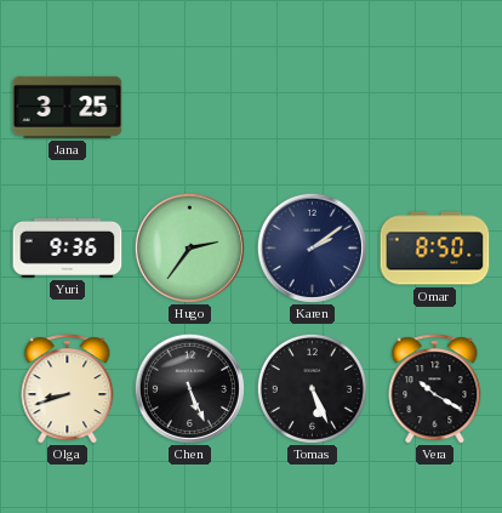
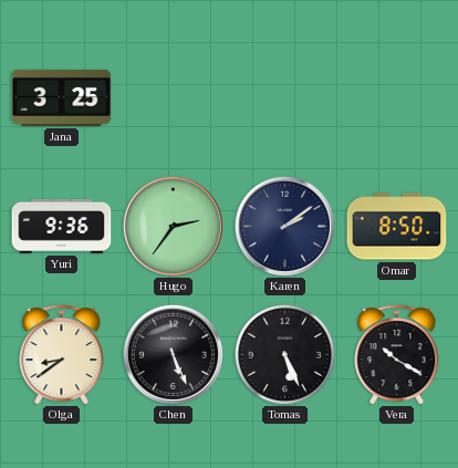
Olga: 8:42 -> 8:39
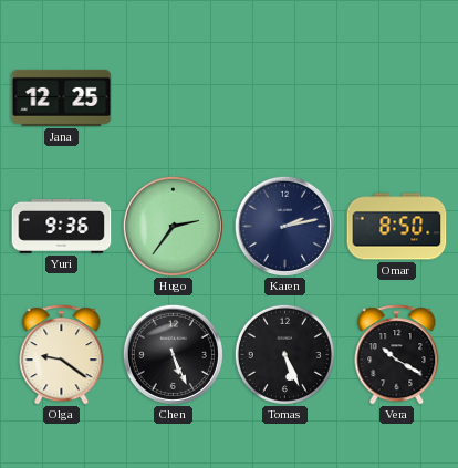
Jana: 3:25 -> 12:25
Karen: 2:09 -> 2:13
Olga: 8:39 -> 9:21
